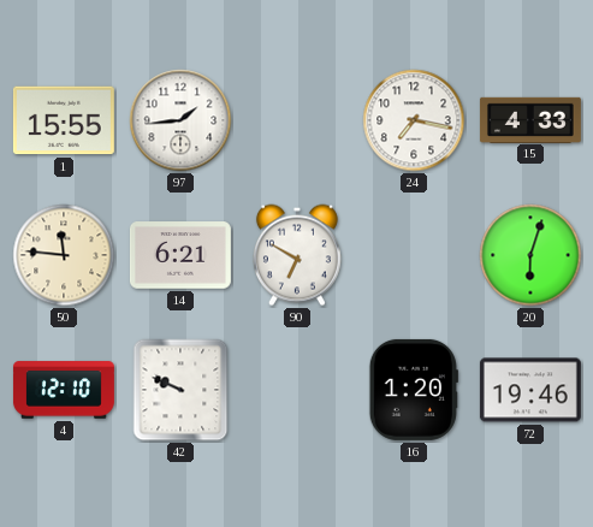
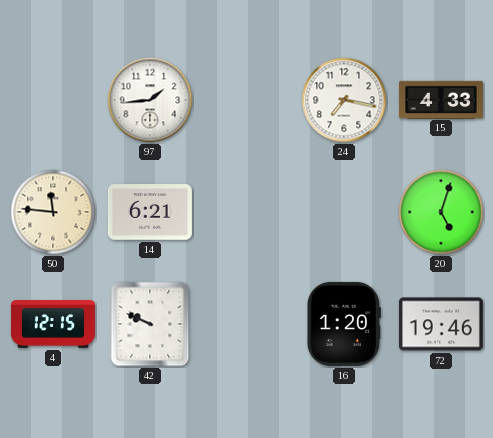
1: 15:55 -> none
90: 6:50 -> none
20: 6:03 -> 5:03
4: 12:10 -> 12:15
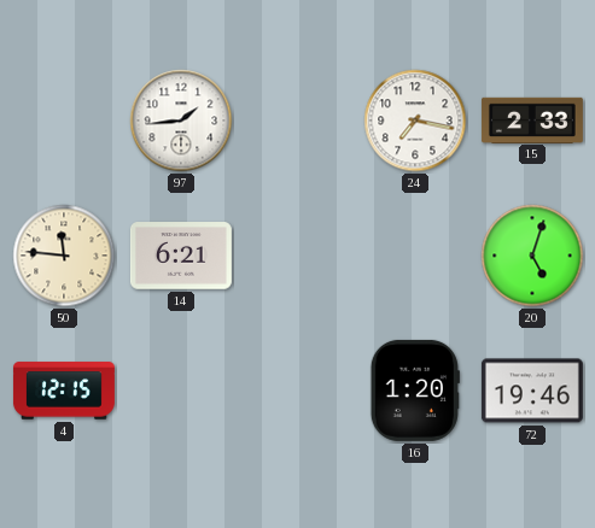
15: 4:33 -> 2:33
42: 9:49 -> none
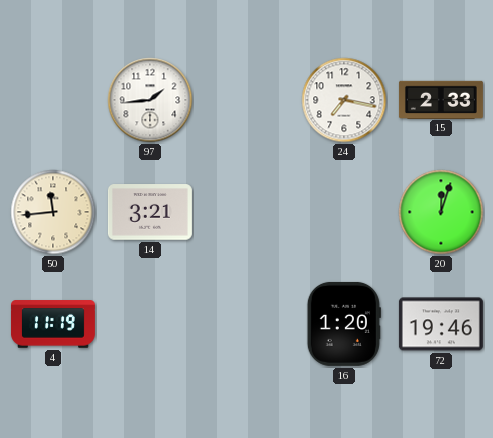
50: 11:46 -> 11:44
14: 6:21 -> 3:21
20: 5:03 -> 12:03
4: 12:15 -> 11:19
